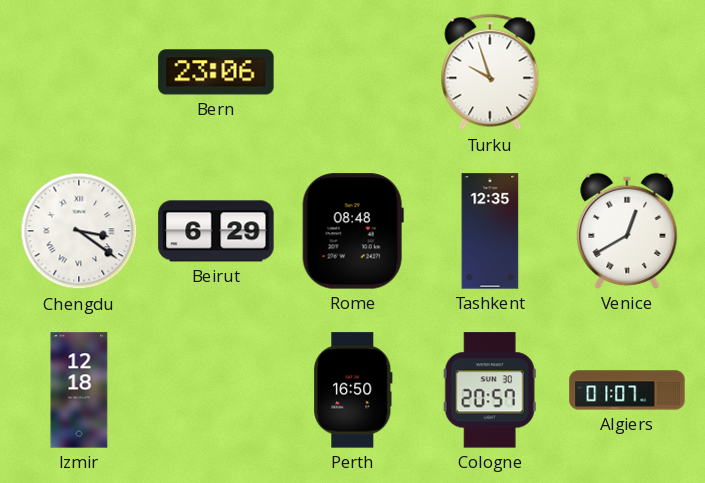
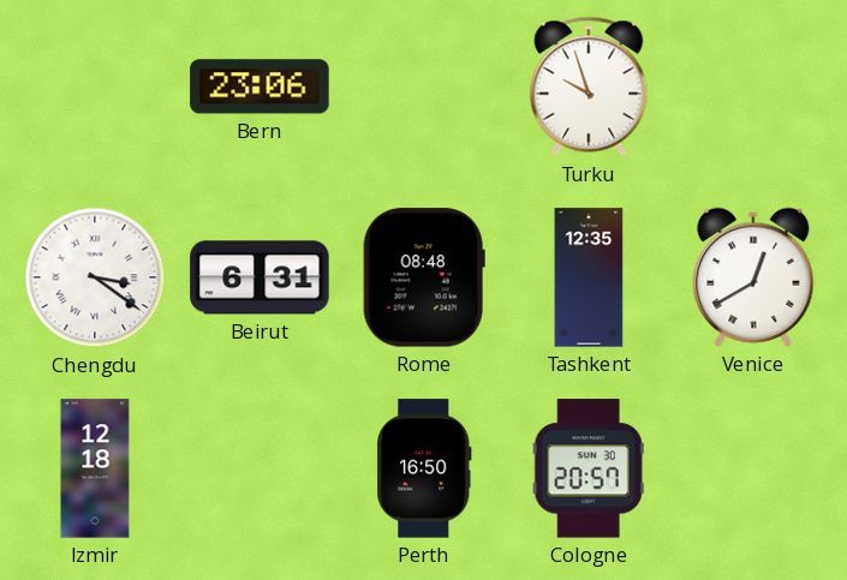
Beirut: 6:29 -> 6:31
Algiers: 01:07 -> none
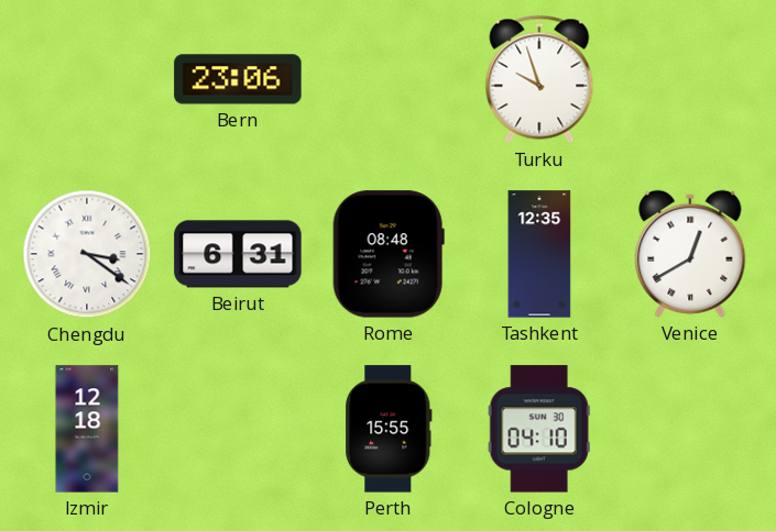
Perth: 16:50 -> 15:55
Cologne: 20:57 -> 04:10
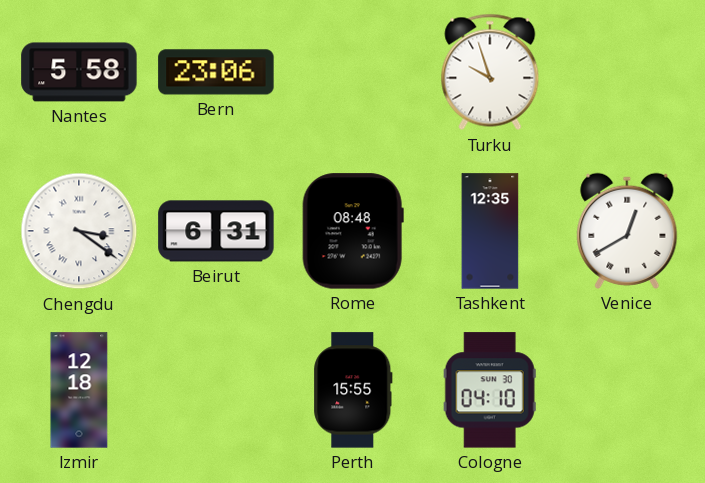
Nantes: none -> 5:58
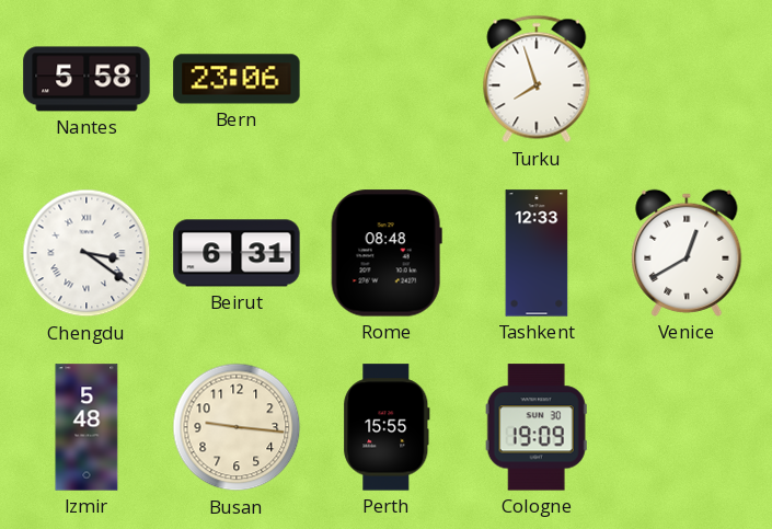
Turku: 9:57 -> 7:57
Tashkent: 12:35 -> 12:33
Izmir: 12:18 -> 5:48
Busan: none -> 9:16
Cologne: 04:10 -> 19:09
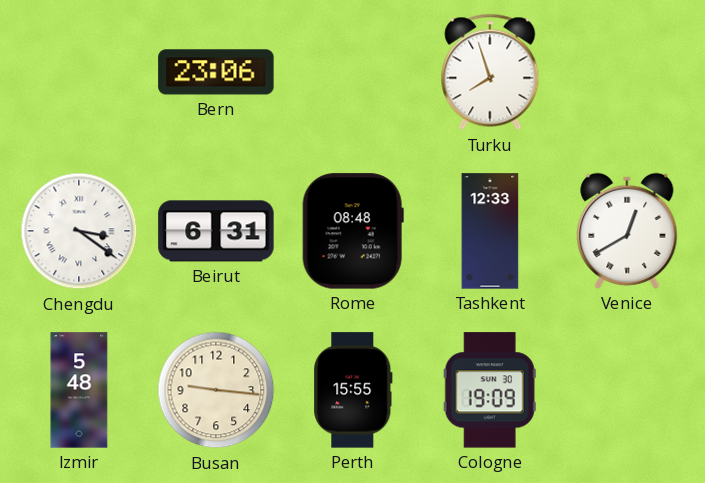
Nantes: 5:58 -> none
